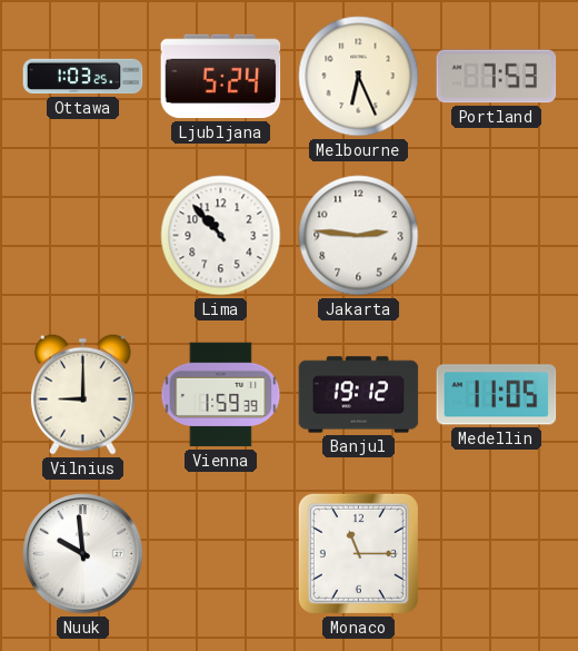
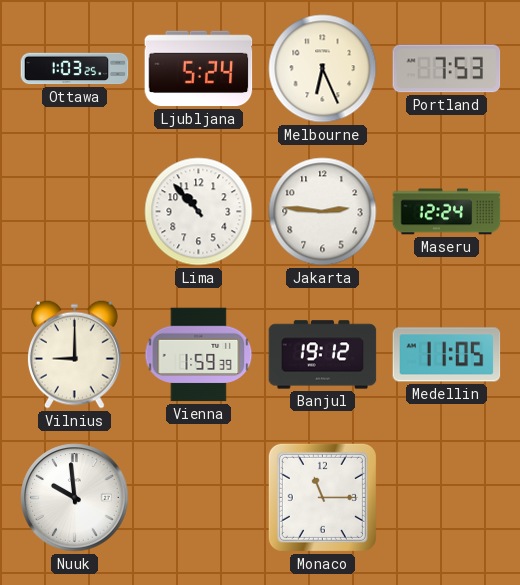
Maseru: none -> 12:24
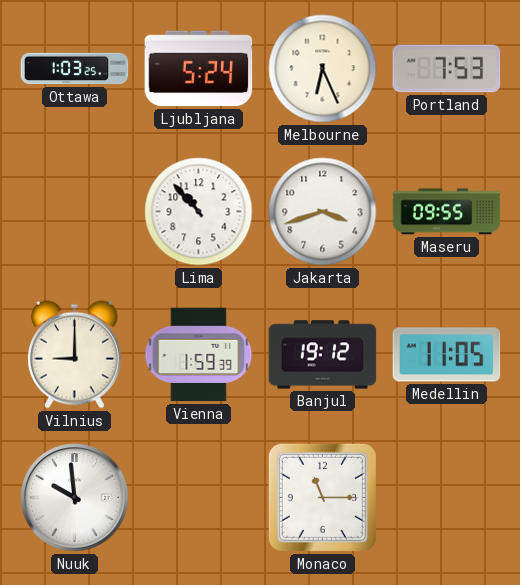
Jakarta: 2:46 -> 3:42
Maseru: 12:24 -> 09:55
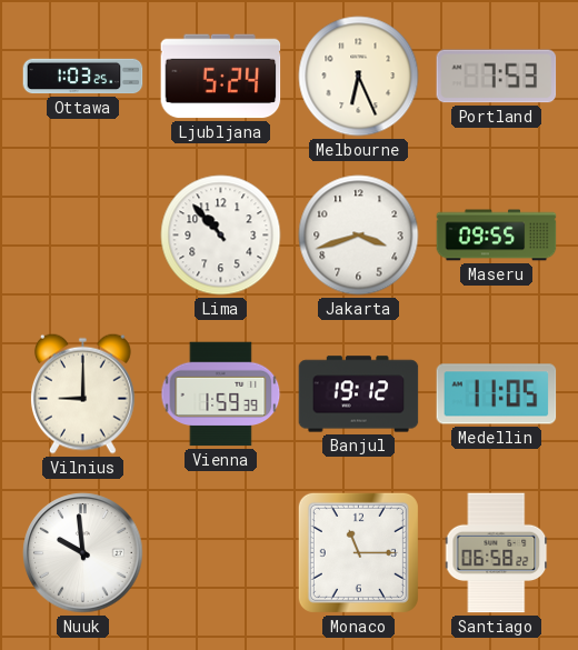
Santiago: none -> 06:58
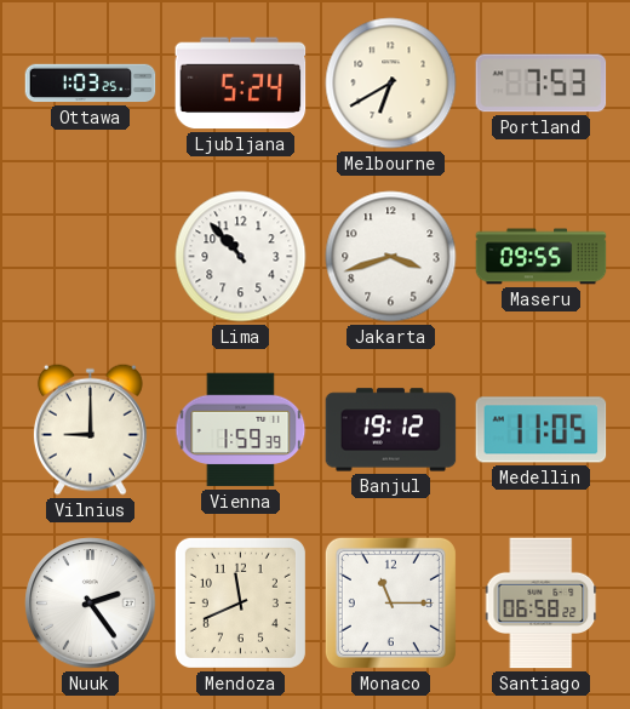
Melbourne: 6:26 -> 6:40
Nuuk: 9:59 -> 2:24
Mendoza: none -> 11:41
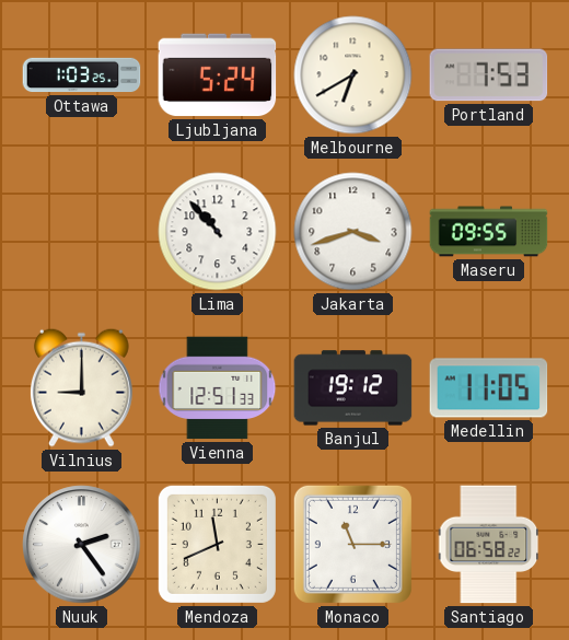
Vienna: 1:59 -> 12:51
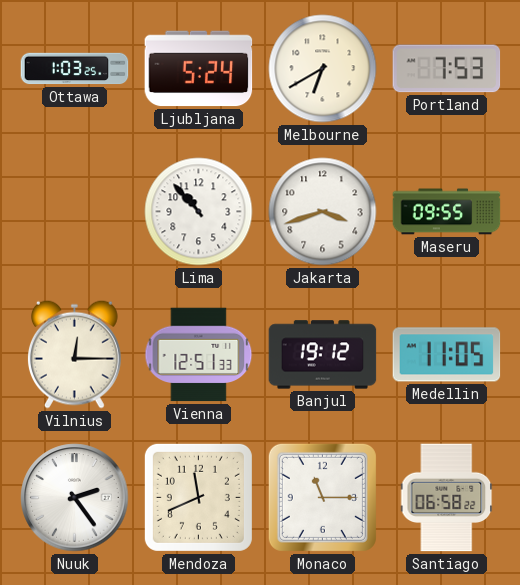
Vilnius: 9:00 -> 12:15
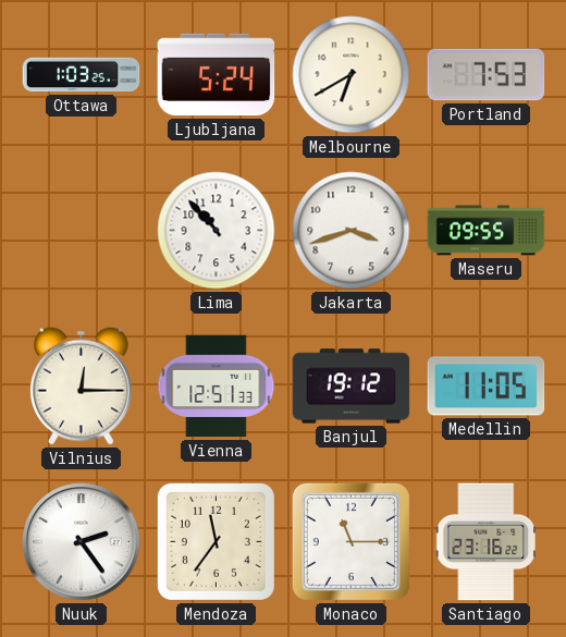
Mendoza: 11:41 -> 11:36
Santiago: 06:58 -> 23:16
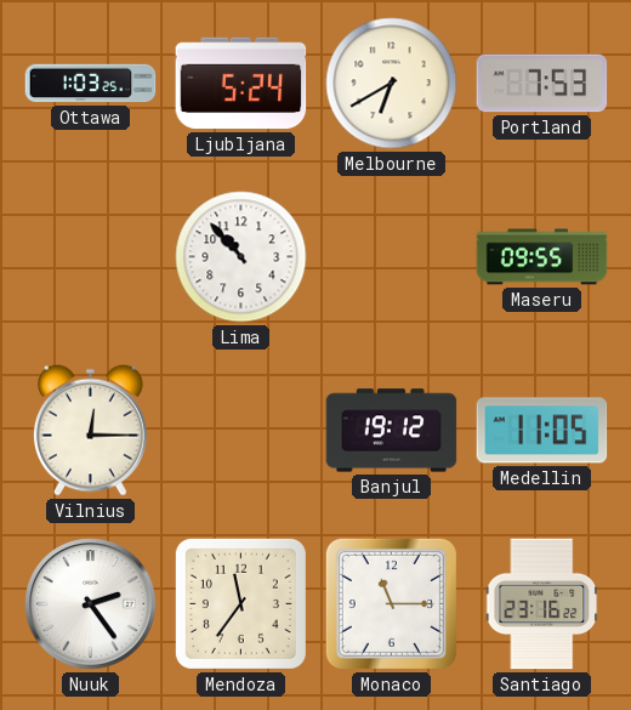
Jakarta: 3:42 -> none
Vienna: 12:51 -> none
